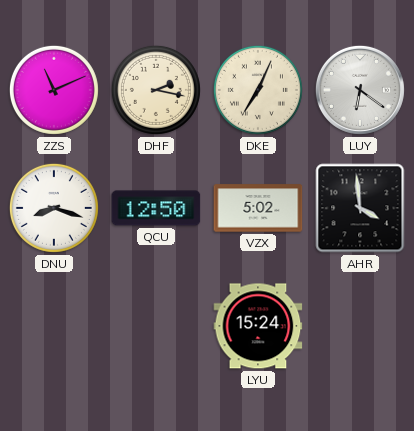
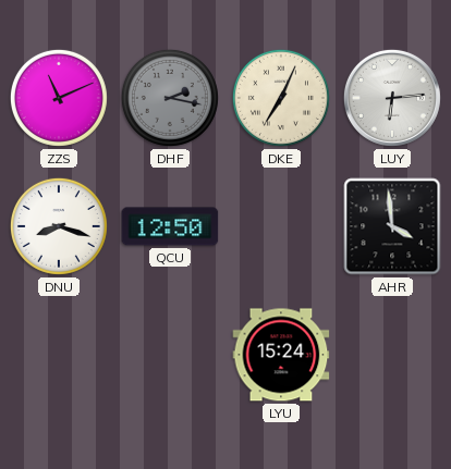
DHF dial: cream -> grey
LUY: 6:21 -> 6:14
VZX: 5:02 -> none
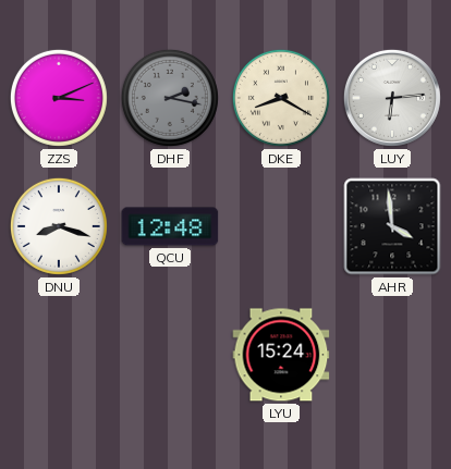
ZZS: 11:11 -> 3:11
DKE: 7:04 -> 8:20
QCU: 12:50 -> 12:48
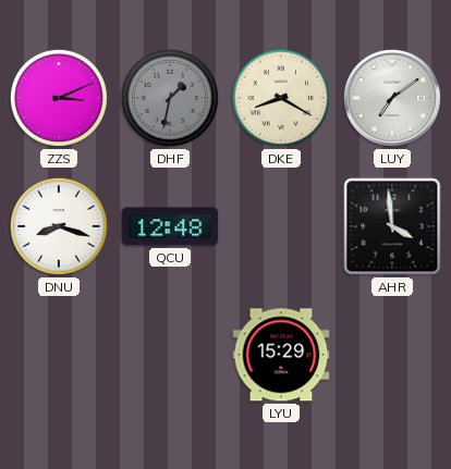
DHF: 2:17 -> 1:32
LUY: 6:14 -> 7:09
LYU: 15:24 -> 15:29
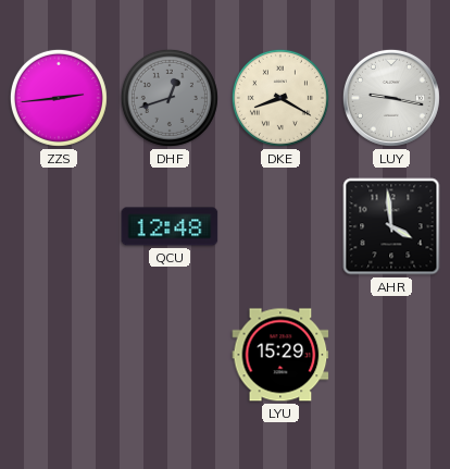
ZZS: 3:11 -> 2:44
DHF: 1:32 -> 12:42
LUY: 7:09 -> 9:17
DNU: 8:18 -> none
